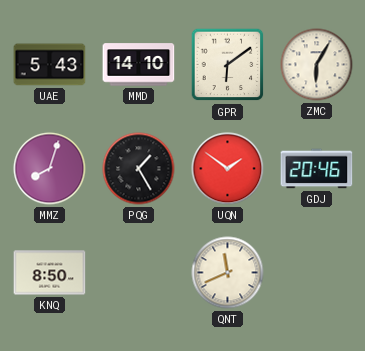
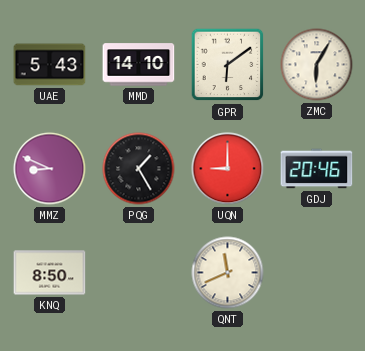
MMZ: 8:03 -> 8:49
UQN: 1:51 -> 9:00
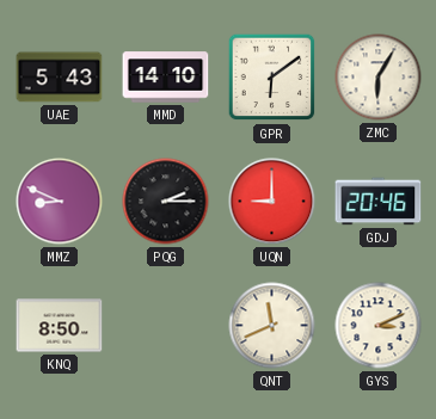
PQG: 1:25 -> 2:15
GYS: none -> 3:11
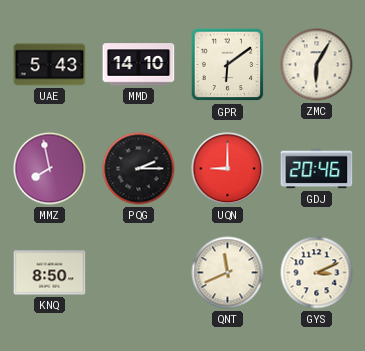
MMZ: 8:49 -> 7:58
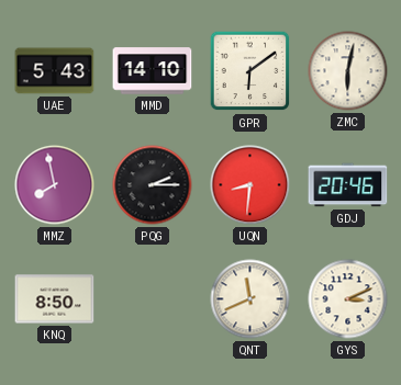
ZMC: 6:05 -> 6:02
UQN: 9:00 -> 8:31
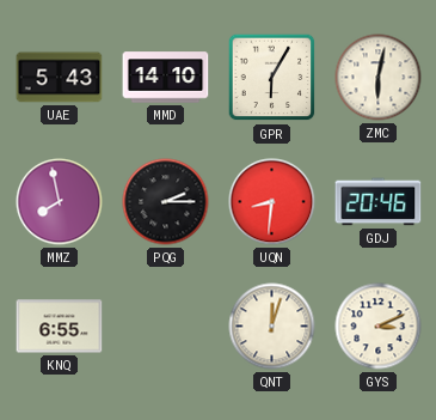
GPR: 6:09 -> 6:05
KNQ: 8:50 -> 6:55
QNT: 11:41 -> 12:03
